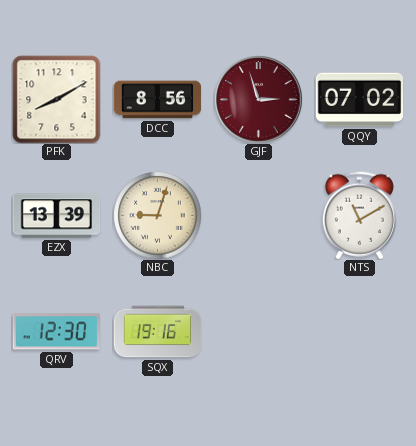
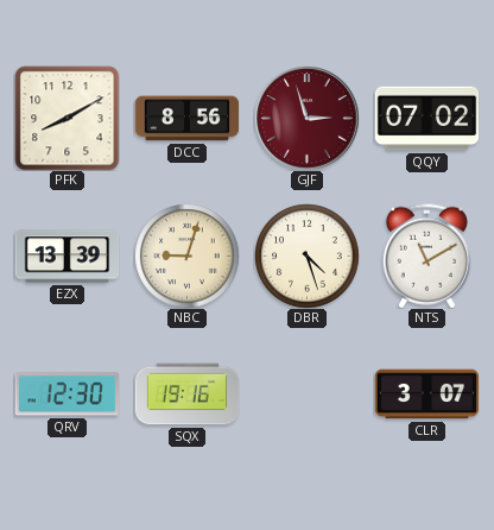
DBR: none -> 4:27
CLR: none -> 3:07
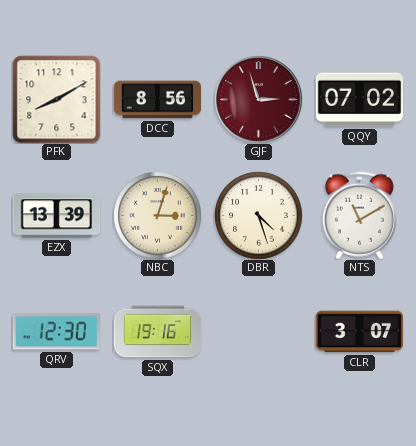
NBC: 9:03 -> 3:03
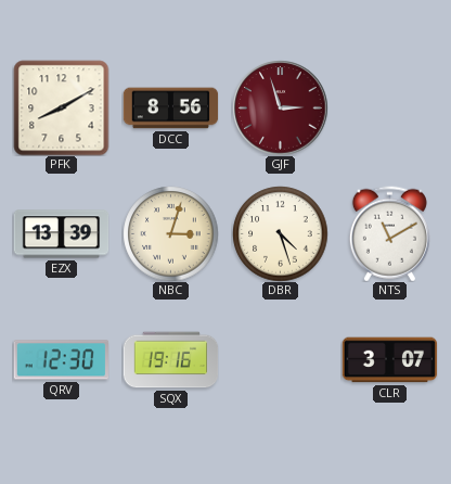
QQY: 07:02 -> none
